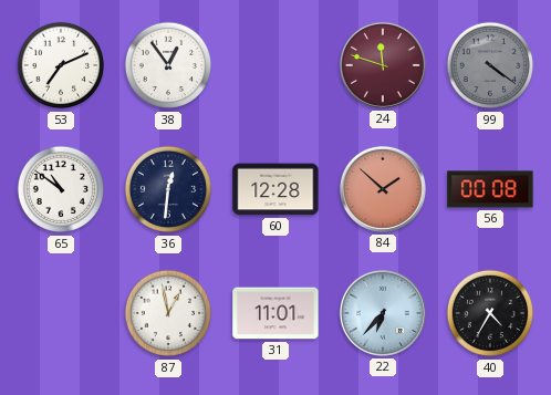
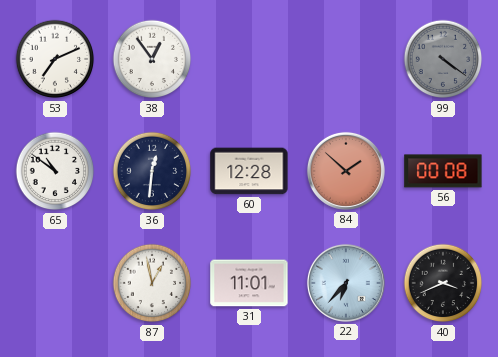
24: 11:48 -> none
40: 4:35 -> 3:41
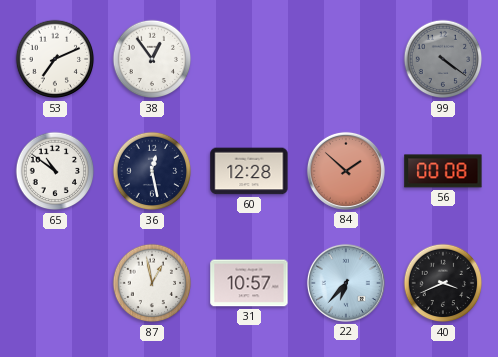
36: 12:31 -> 12:28
31: 11:01 -> 10:57
